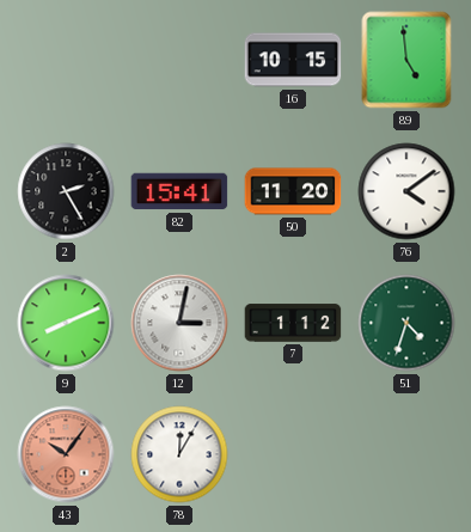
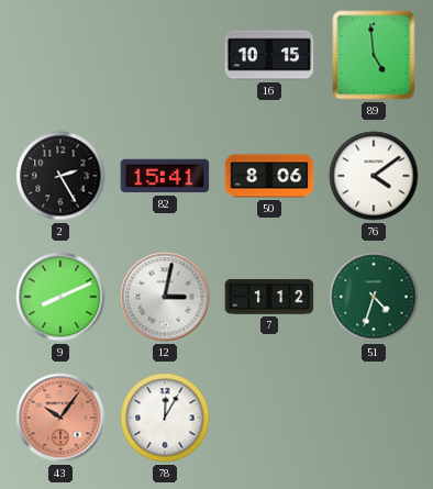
50: 11:20 -> 8:06
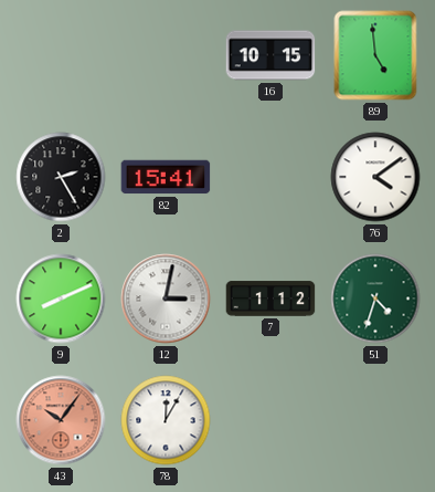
50: 8:06 -> none
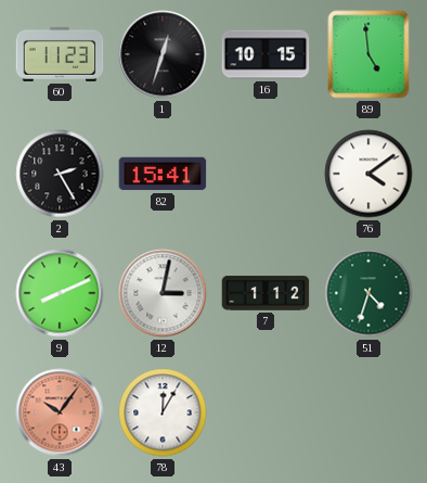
60: none -> 11:23
1: none -> 12:33
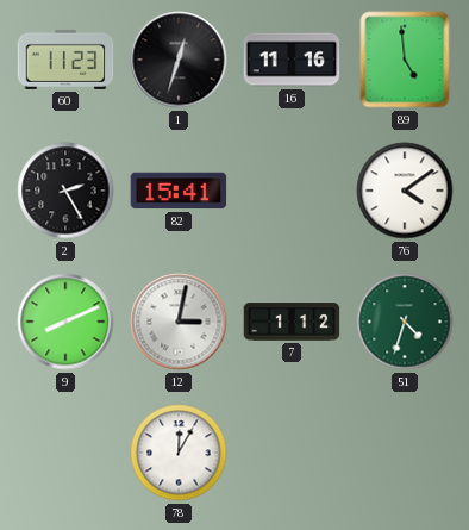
16: 10:15 -> 11:16
43: 10:06 -> none
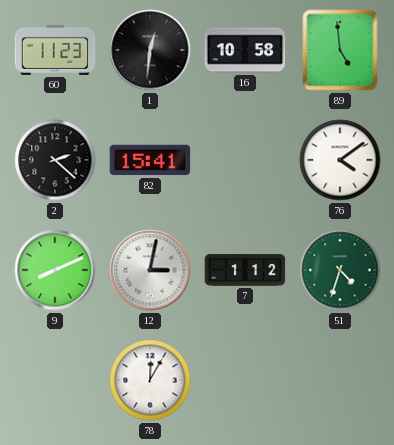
1: 12:33 -> 12:31
16: 11:16 -> 10:58
2: 2:25 -> 2:22
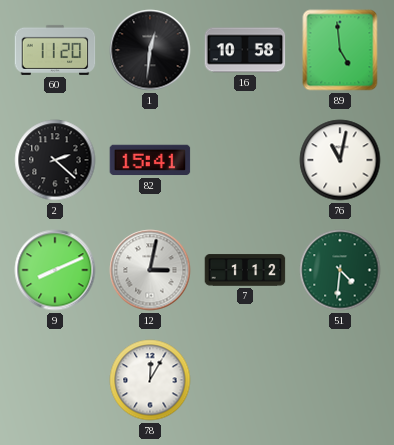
60: 11:23 -> 11:20
76: 4:09 -> 11:02
51: 4:33 -> 4:31
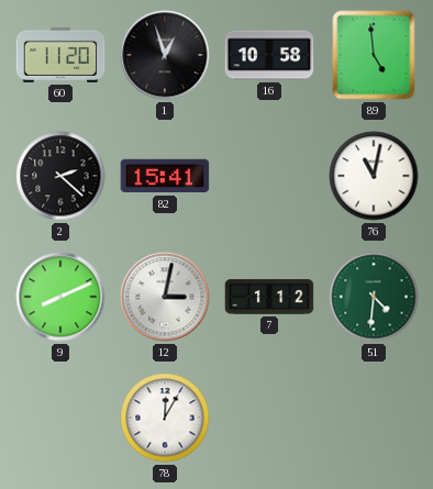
1: 12:31 -> 12:57
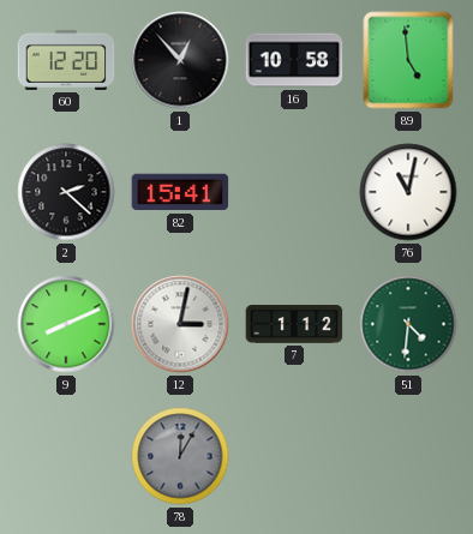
60: 11:20 -> 12:20
1: 12:57 -> 12:53
78 dial: white -> grey
